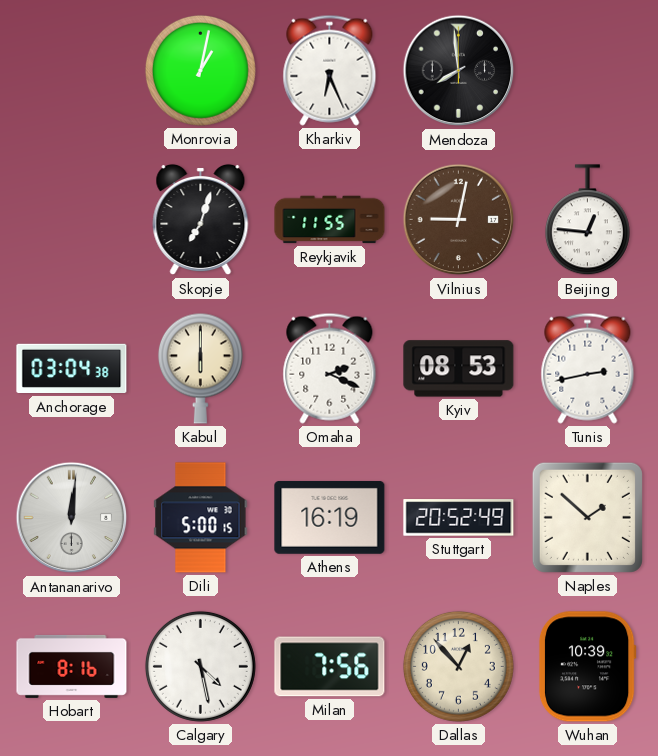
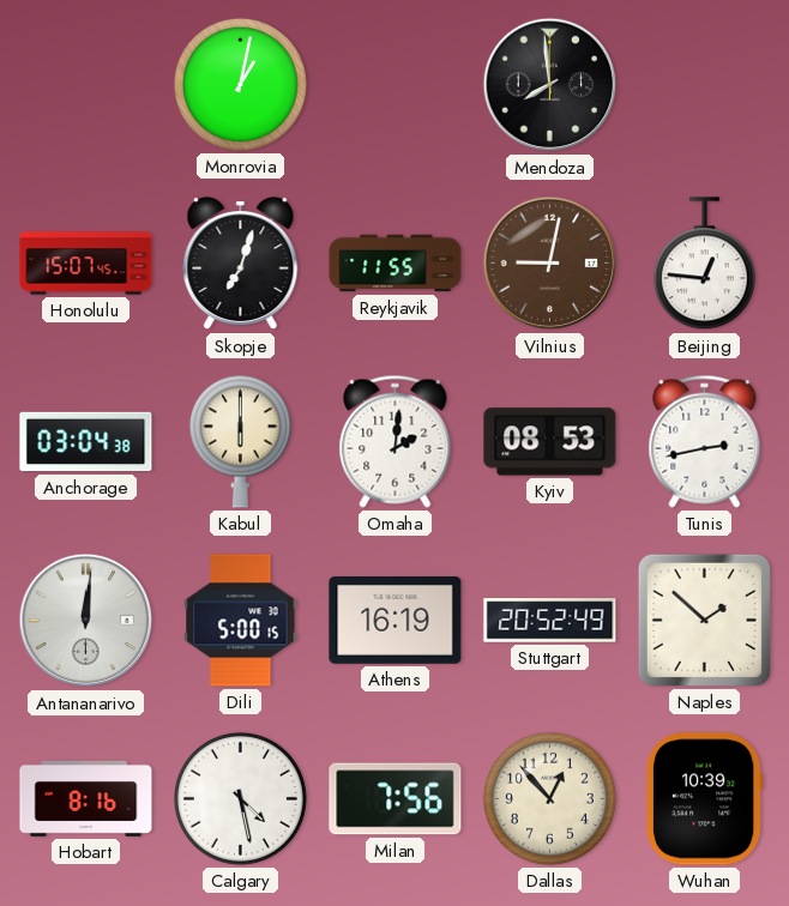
Kharkiv: 6:26 -> none
Honolulu: none -> 15:07
Omaha: 2:19 -> 2:01
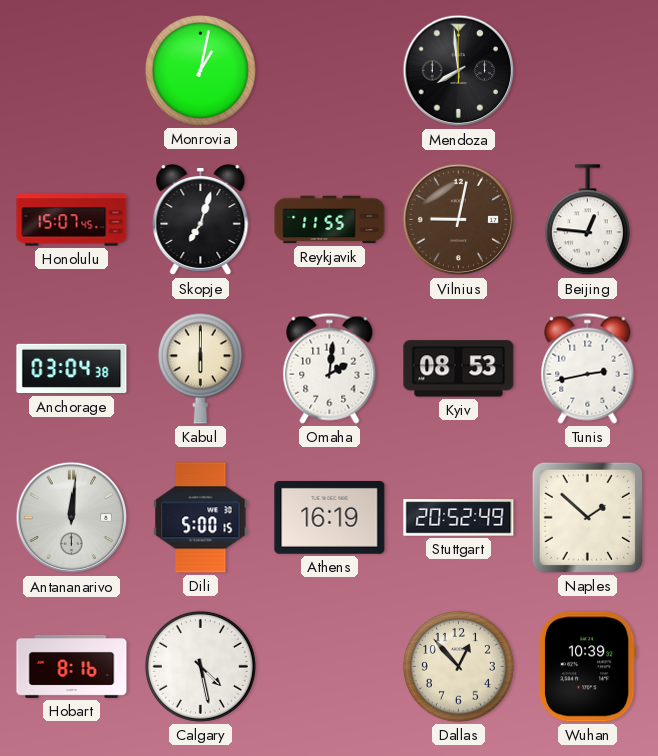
Milan: 7:56 -> none
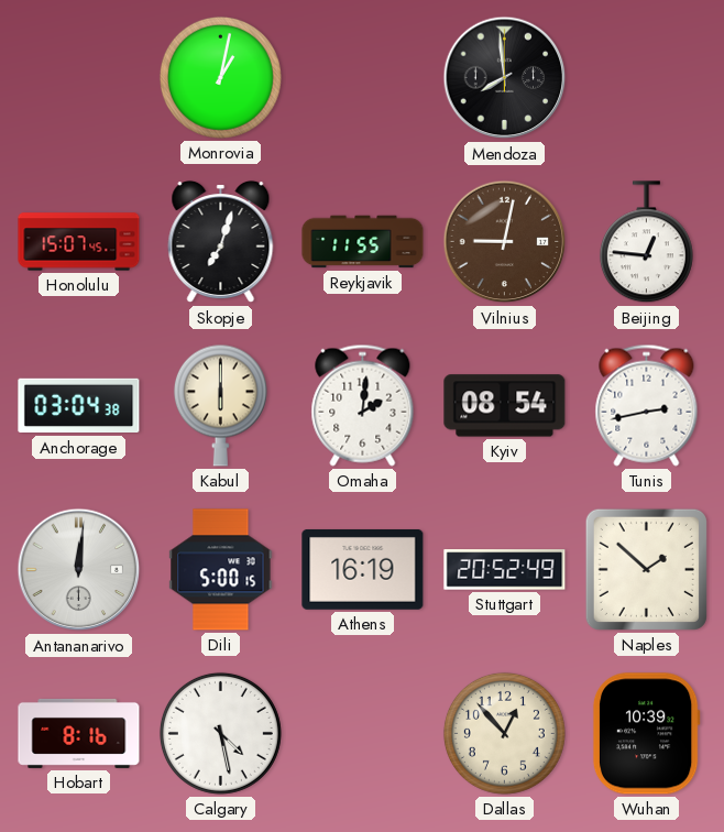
Kyiv: 08:53 -> 08:54
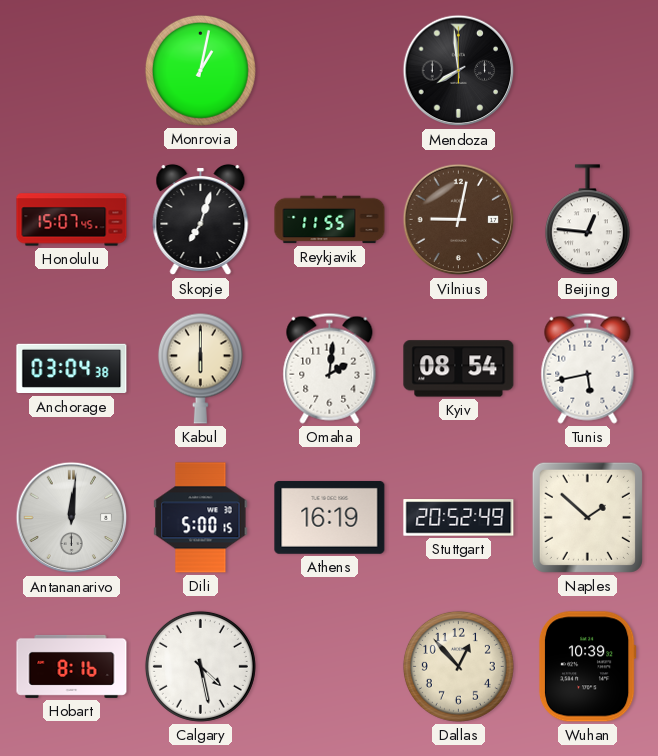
Tunis: 2:43 -> 5:43
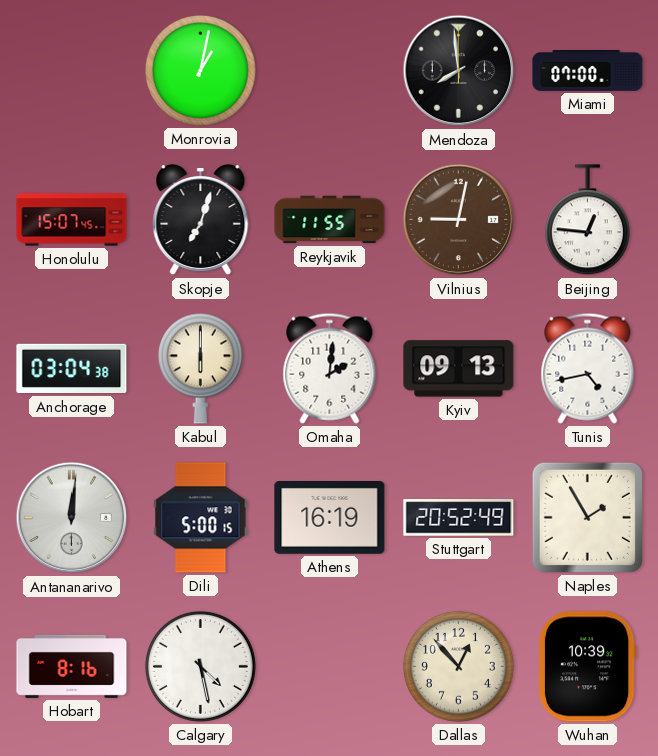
Miami: none -> 07:00
Kyiv: 08:54 -> 09:13
Tunis: 5:43 -> 4:43
Naples: 1:52 -> 1:55
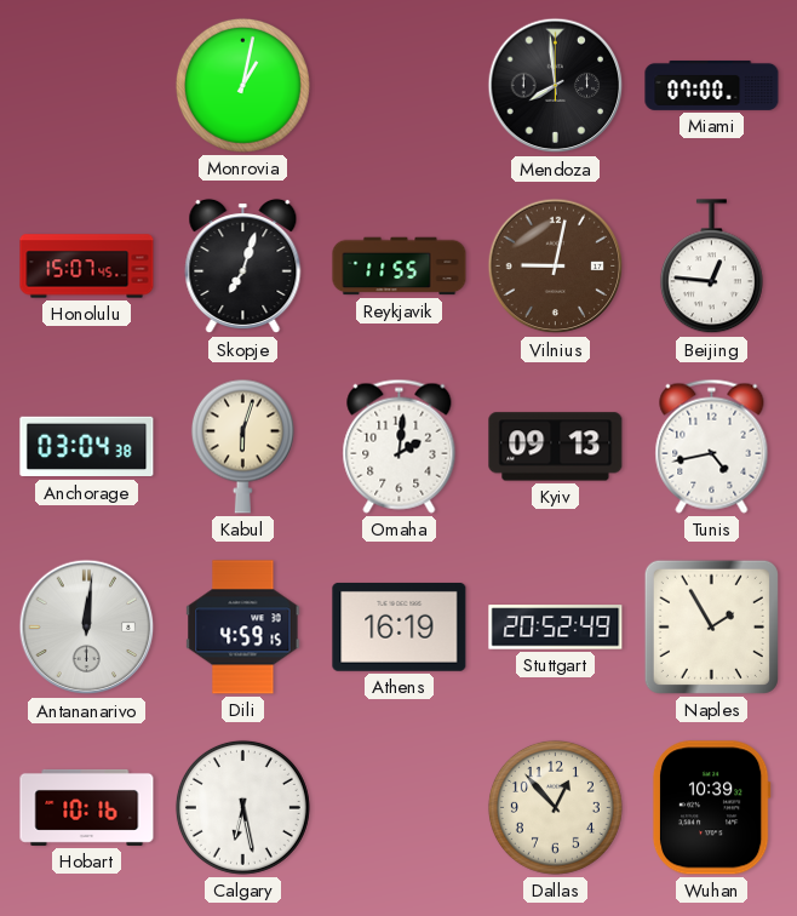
Kabul: 6:00 -> 6:03
Dili: 5:00 -> 4:59
Hobart: 8:16 -> 10:16
Calgary: 4:28 -> 6:28
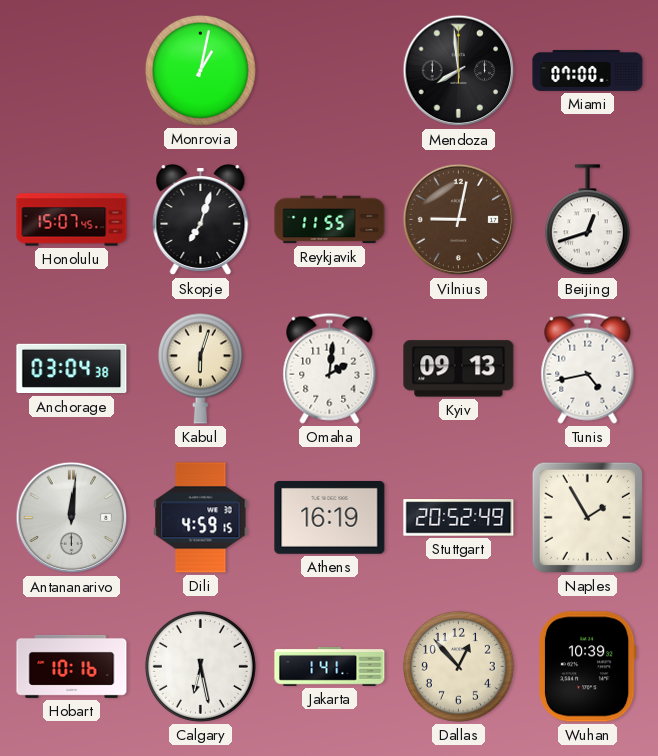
Beijing: 12:46 -> 12:42
Jakarta: none -> 1:41
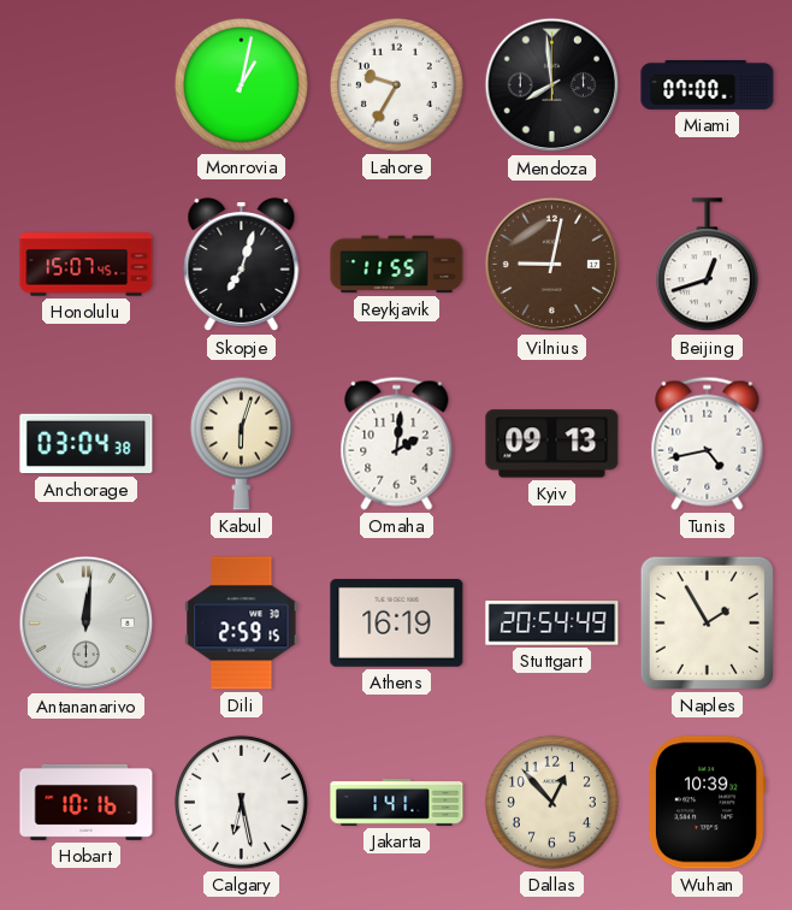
Lahore: none -> 9:35
Dili: 4:59 -> 2:59
Stuttgart: 20:52 -> 20:54
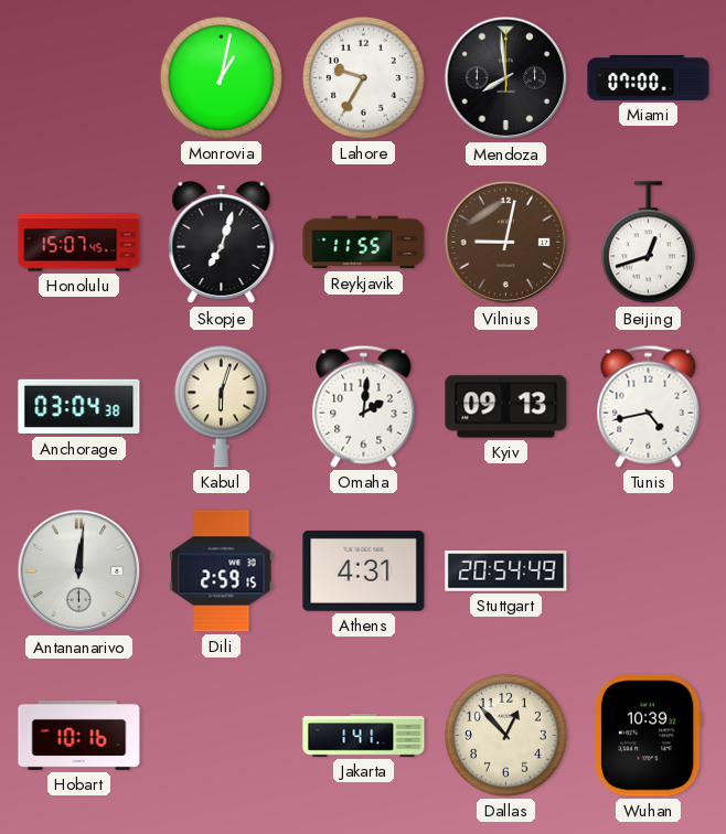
Athens: 16:19 -> 4:31
Naples: 1:55 -> none
Calgary: 6:28 -> none
